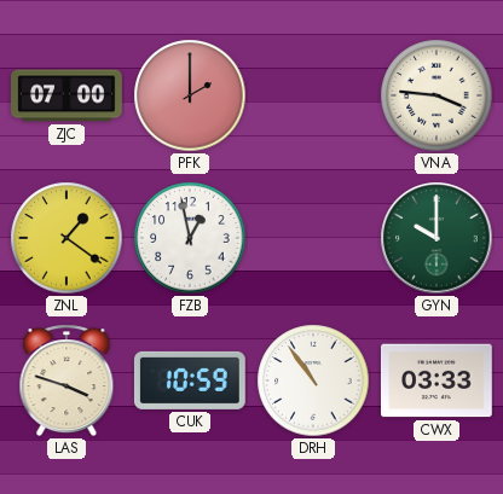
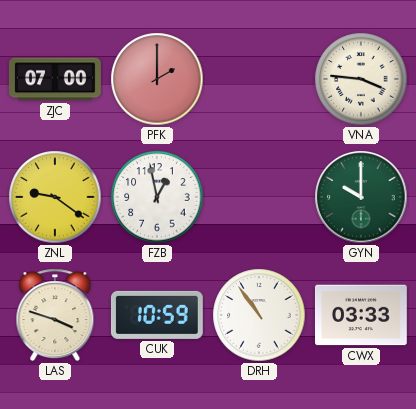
ZNL: 1:21 -> 9:21
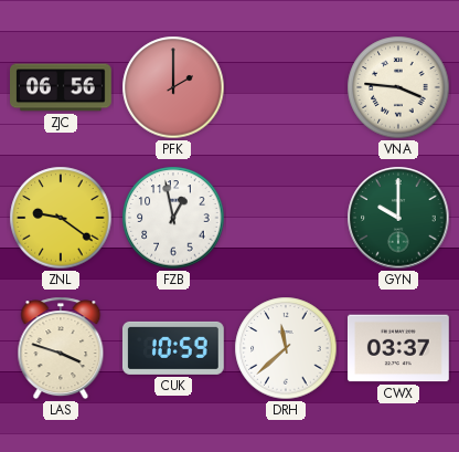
ZJC: 07:00 -> 06:56
DRH: 10:54 -> 11:38
CWX: 03:33 -> 03:37
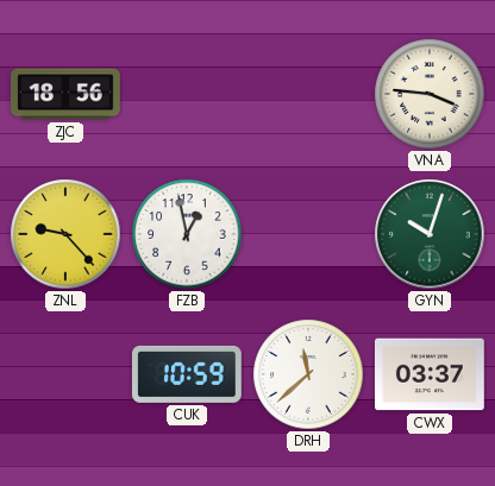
ZJC: 06:56 -> 18:56
PFK: 2:00 -> none
ZNL: 9:21 -> 9:23
GYN: 10:00 -> 10:03
LAS: 3:48 -> none
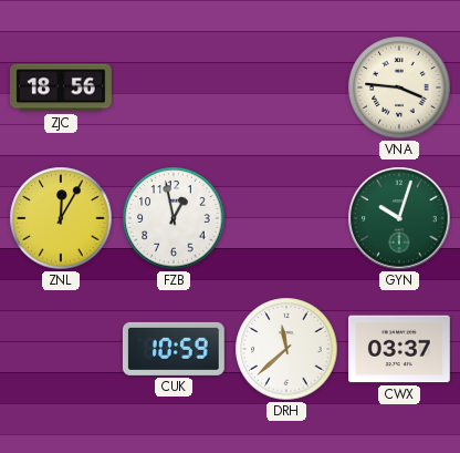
ZNL: 9:23 -> 12:05
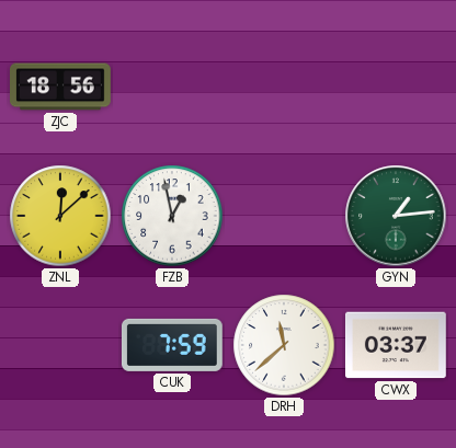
VNA: 3:46 -> none
ZNL: 12:05 -> 12:08
GYN: 10:03 -> 1:14
CUK: 10:59 -> 7:59
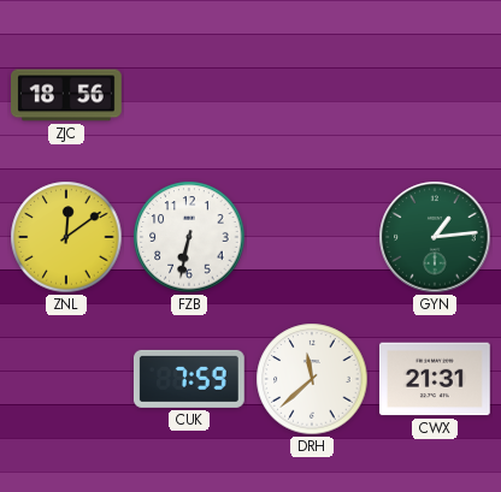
ZNL: 12:08 -> 12:09
FZB: 12:58 -> 6:32
CWX: 03:37 -> 21:31
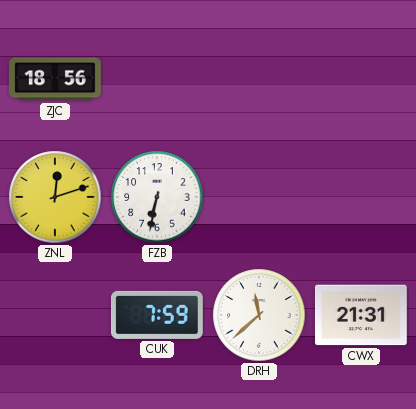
ZNL: 12:09 -> 12:12
GYN: 1:14 -> none
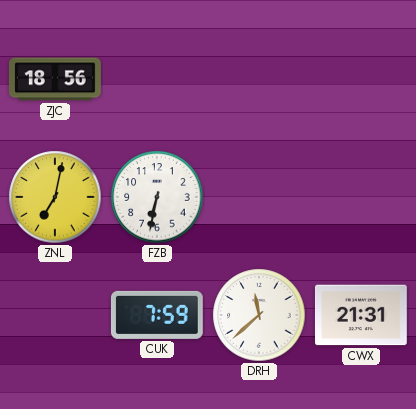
ZNL: 12:12 -> 7:02
